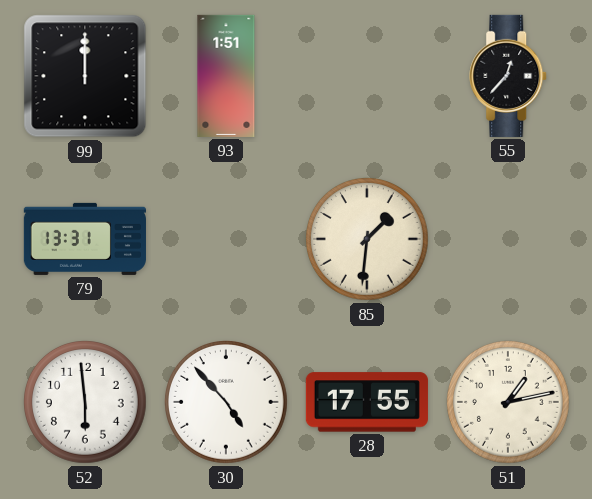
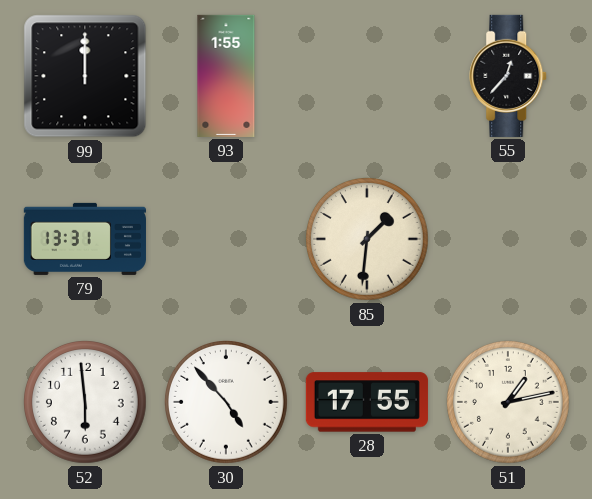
93: 1:51 -> 1:55
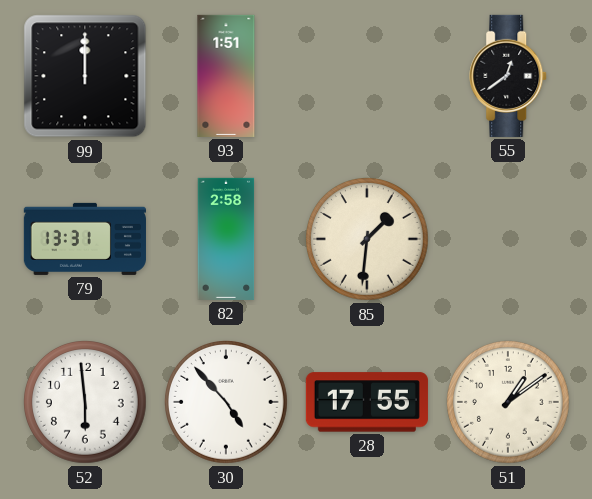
93: 1:55 -> 1:51
55: 12:37 -> 12:39
82: none -> 2:58
51: 1:13 -> 1:09
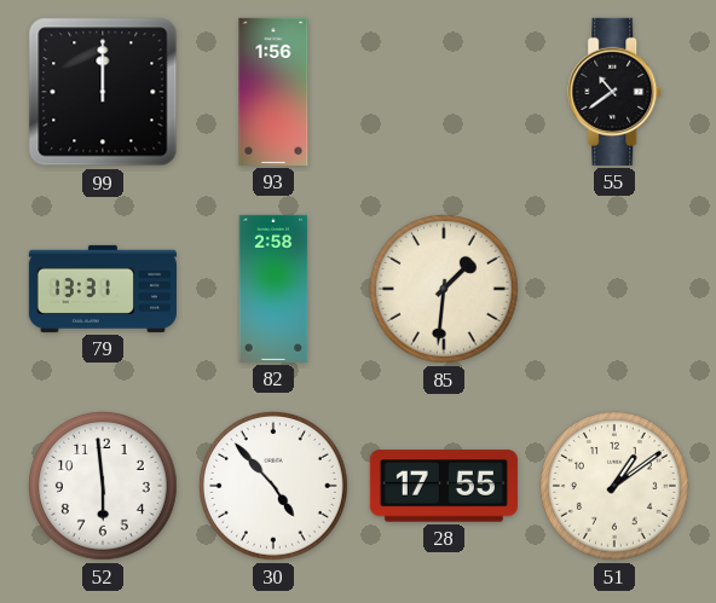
93: 1:51 -> 1:56
55: 12:39 -> 10:39
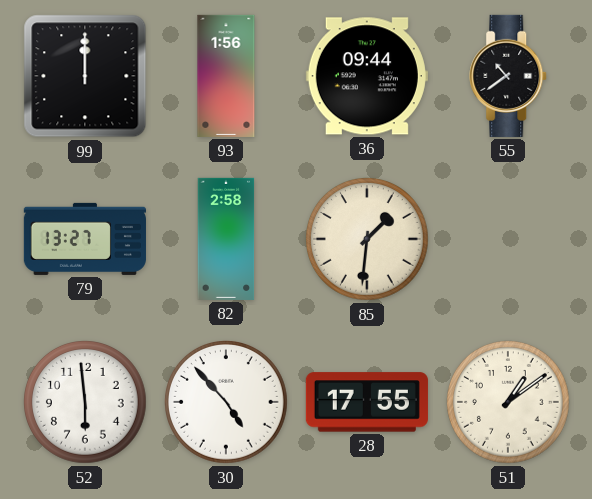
36: none -> 09:44
79: 13:31 -> 13:27
